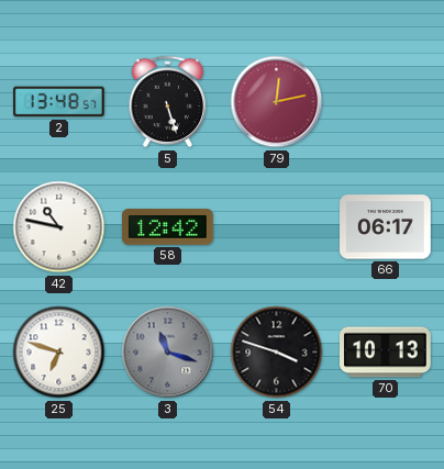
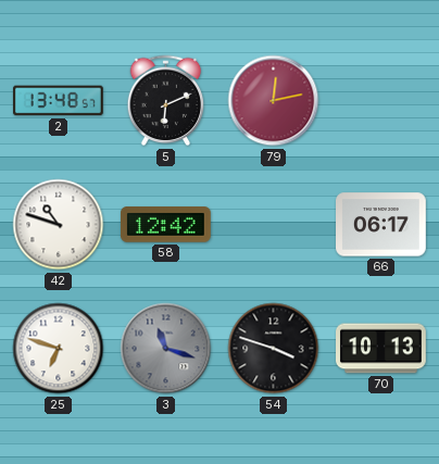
5: 5:27 -> 6:11
42: 10:47 -> 10:48
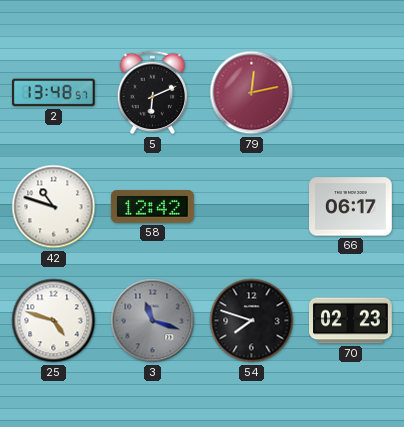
25: 6:48 -> 4:48
54: 3:48 -> 7:48
70: 10:13 -> 02:23
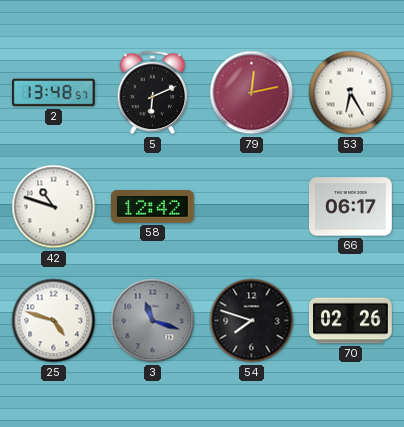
53: none -> 6:25
70: 02:23 -> 02:26
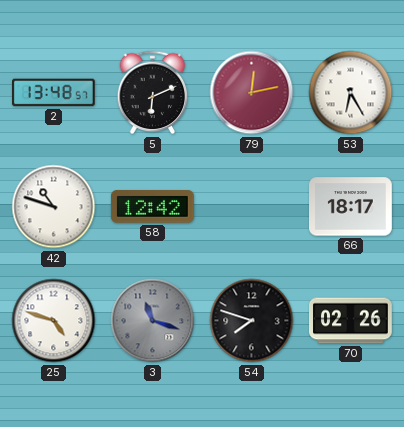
66: 06:17 -> 18:17
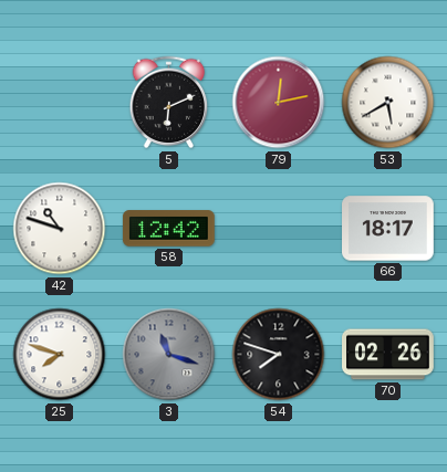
2: 13:48 -> none
53: 6:25 -> 5:40
25: 4:48 -> 7:48
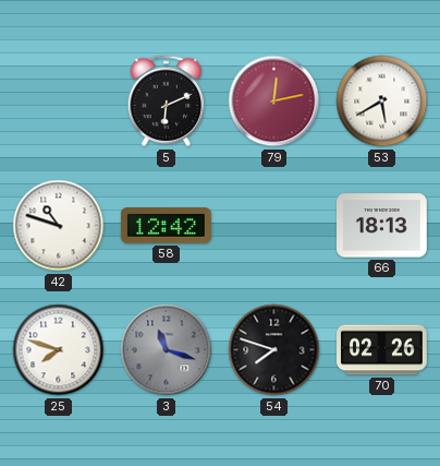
66: 18:17 -> 18:13
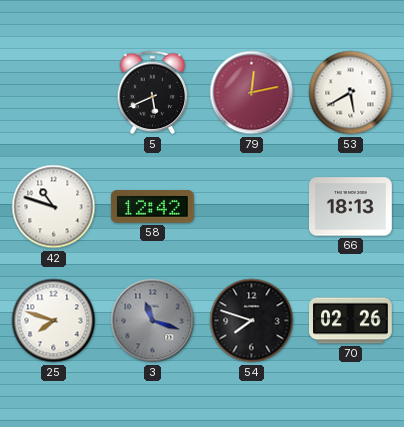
5: 6:11 -> 5:41
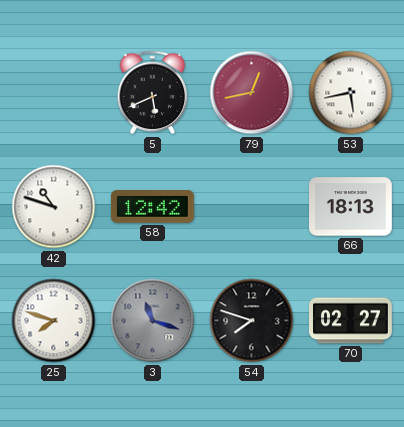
79: 12:13 -> 12:43
53: 5:40 -> 5:43
70: 02:26 -> 02:27
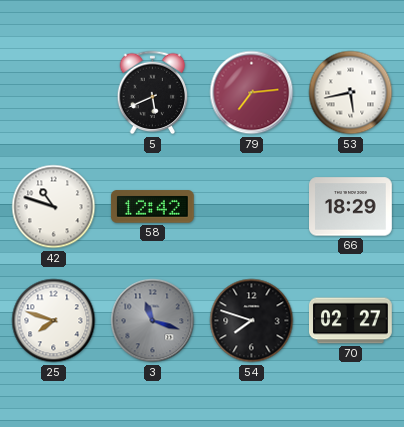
79: 12:43 -> 7:14
66: 18:13 -> 18:29
